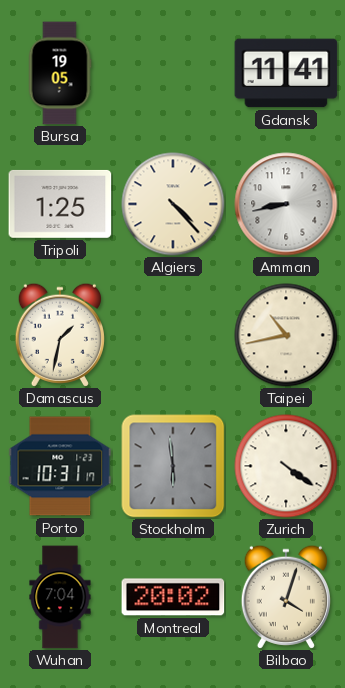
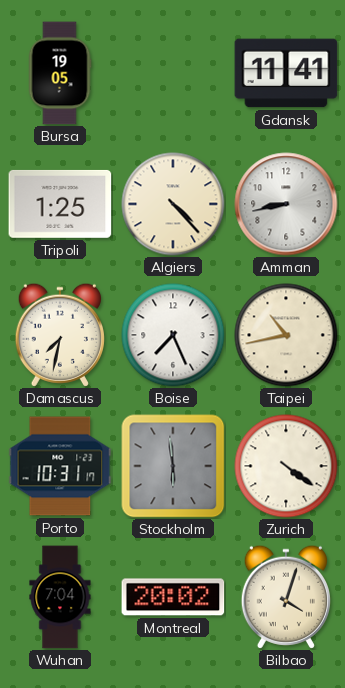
Damascus: 1:32 -> 7:32
Boise: none -> 7:26
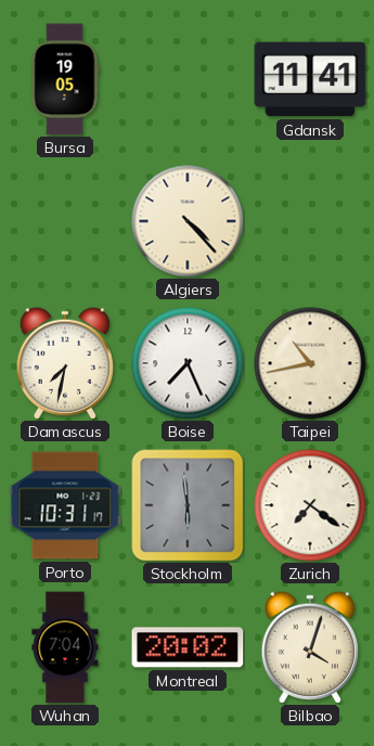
Tripoli: 1:25 -> none
Amman: 8:43 -> none
Zurich: 4:21 -> 7:21
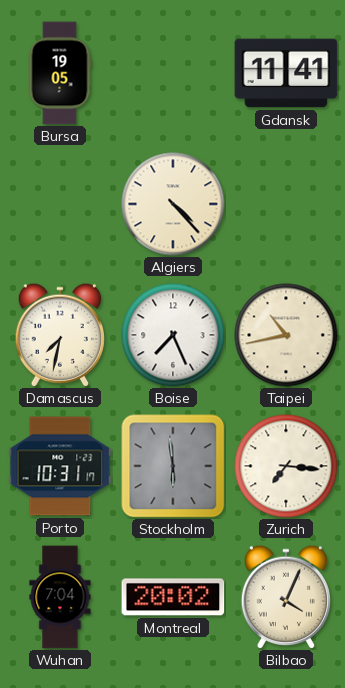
Zurich: 7:21 -> 7:16
Bilbao: 4:03 -> 4:04
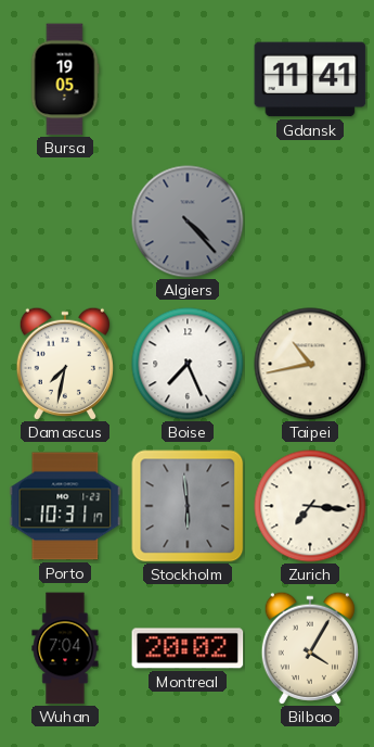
Algiers dial: cream -> grey
Bilbao: 4:04 -> 4:05
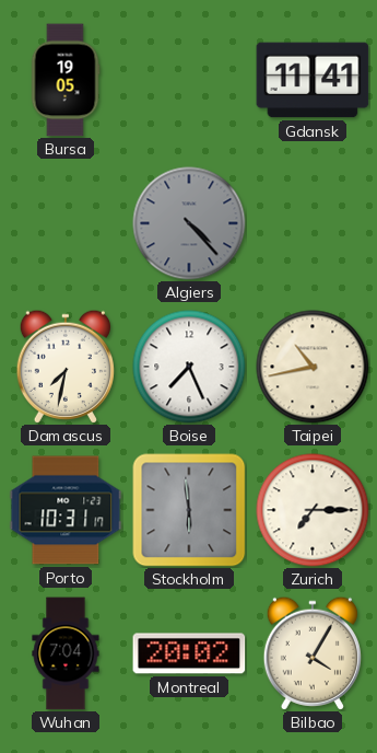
Zurich: 7:16 -> 7:15
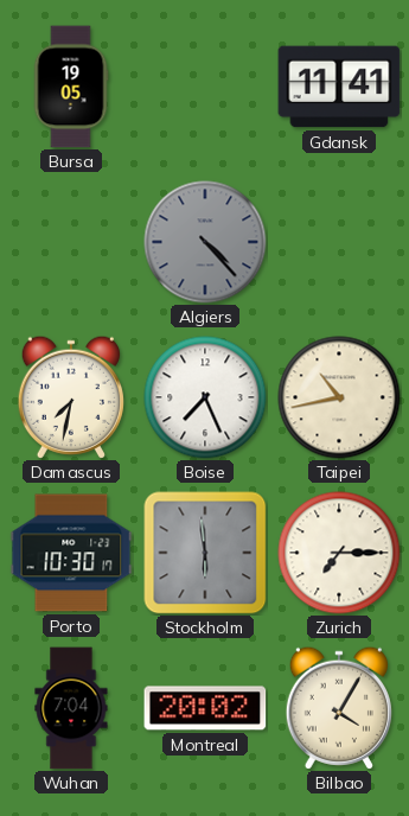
Porto: 10:31 -> 10:30
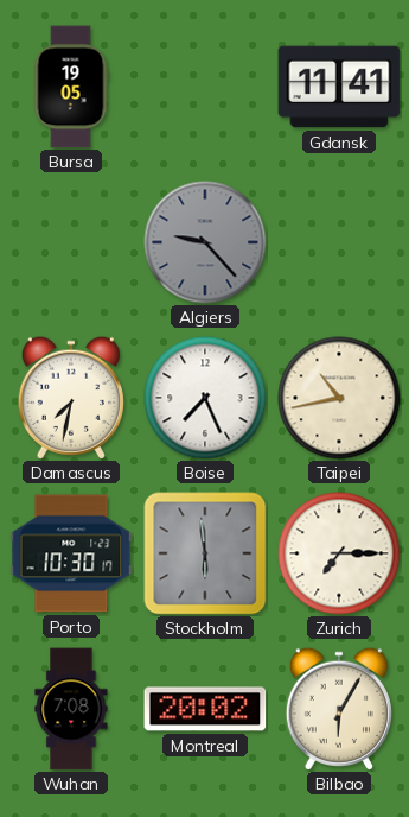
Algiers: 4:23 -> 9:23
Wuhan: 7:04 -> 7:08
Bilbao: 4:05 -> 6:05
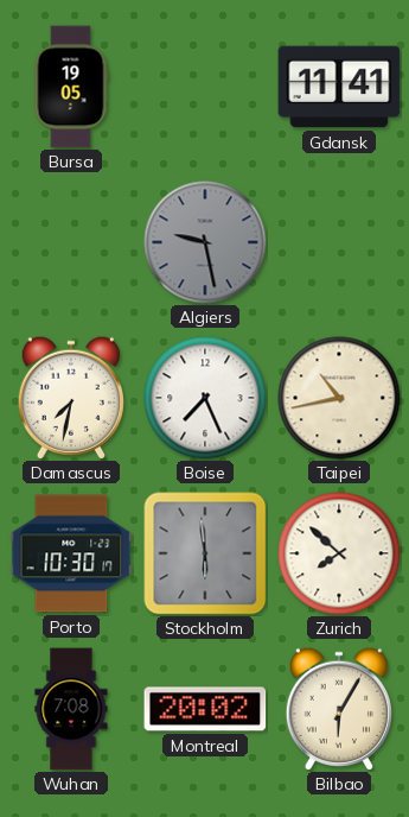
Algiers: 9:23 -> 9:28
Zurich: 7:15 -> 7:52
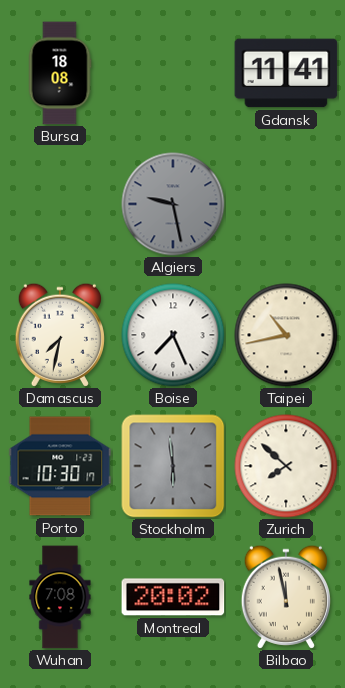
Bursa: 19:05 -> 18:08
Bilbao: 6:05 -> 11:58
